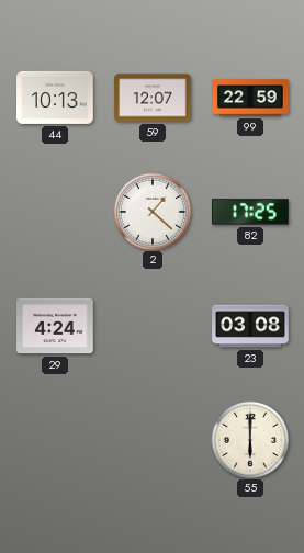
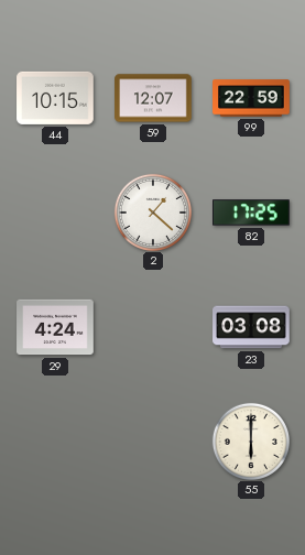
44: 10:13 -> 10:15
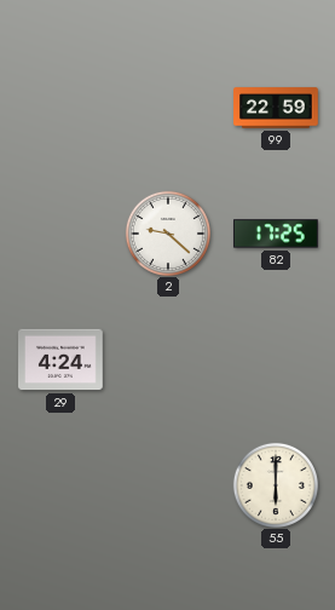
44: 10:15 -> none
59: 12:07 -> none
2: 1:22 -> 9:22
23: 03:08 -> none
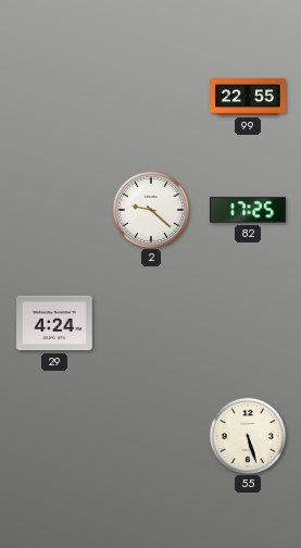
99: 22:59 -> 22:55
55: 6:00 -> 5:27
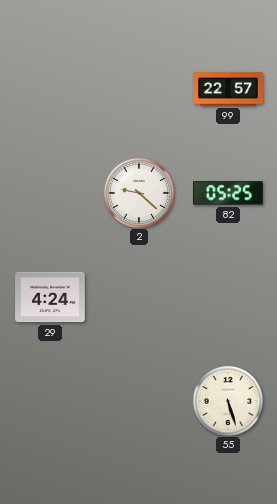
99: 22:55 -> 22:57
82: 17:25 -> 05:25
